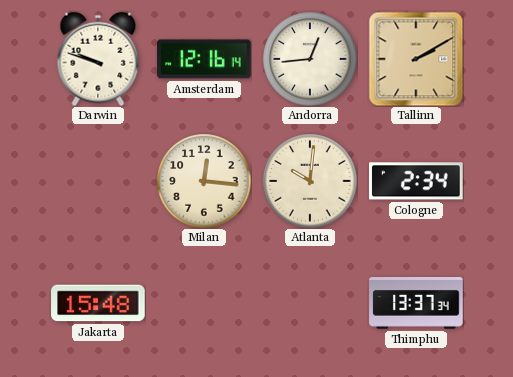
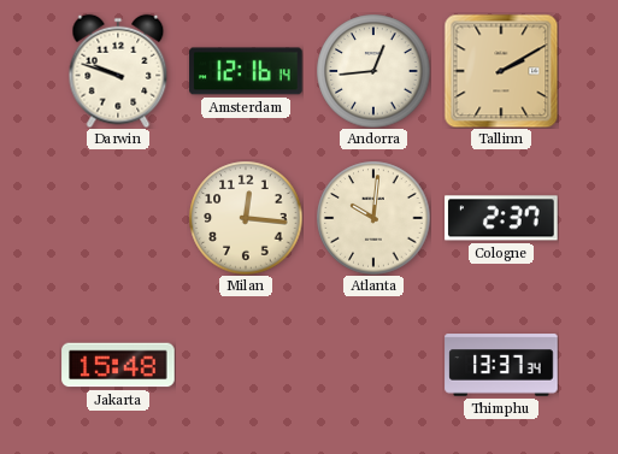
Cologne: 2:34 -> 2:37
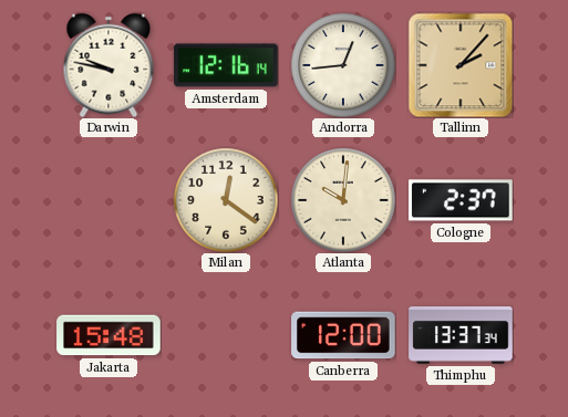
Darwin: 9:48 -> 9:47
Tallinn: 2:10 -> 2:07
Milan: 12:16 -> 12:21
Canberra: none -> 12:00
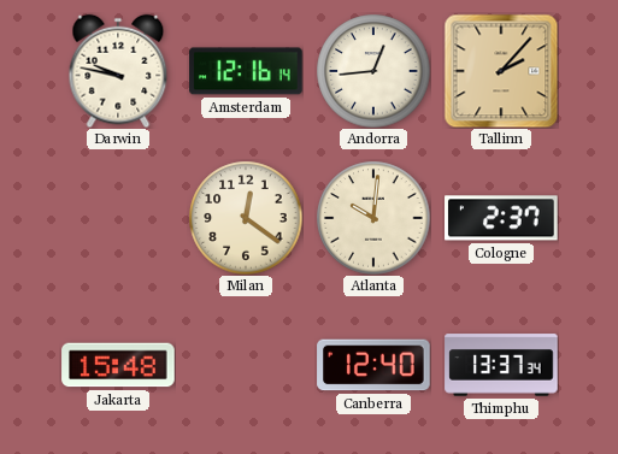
Canberra: 12:00 -> 12:40
